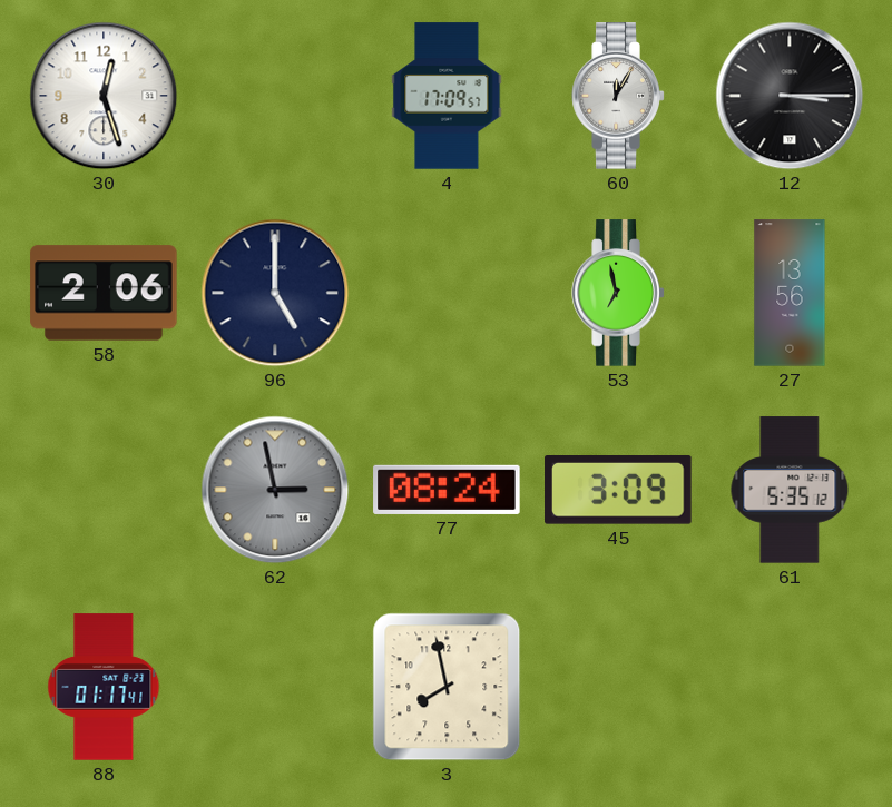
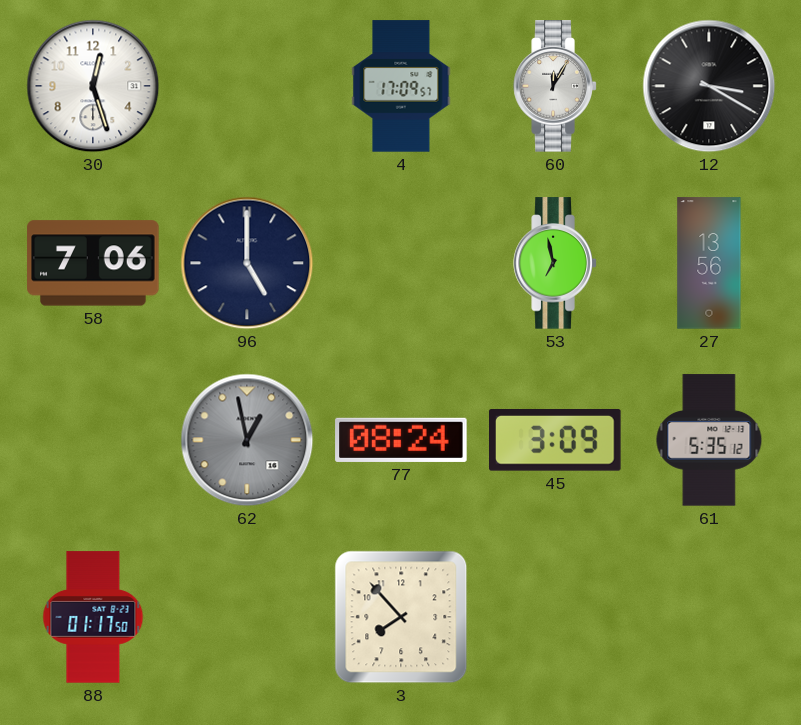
12: 3:15 -> 3:20
58: 2:06 -> 7:06
62: 2:58 -> 12:58
88: 01:17:41 -> 01:17:50
3: 7:58 -> 7:53
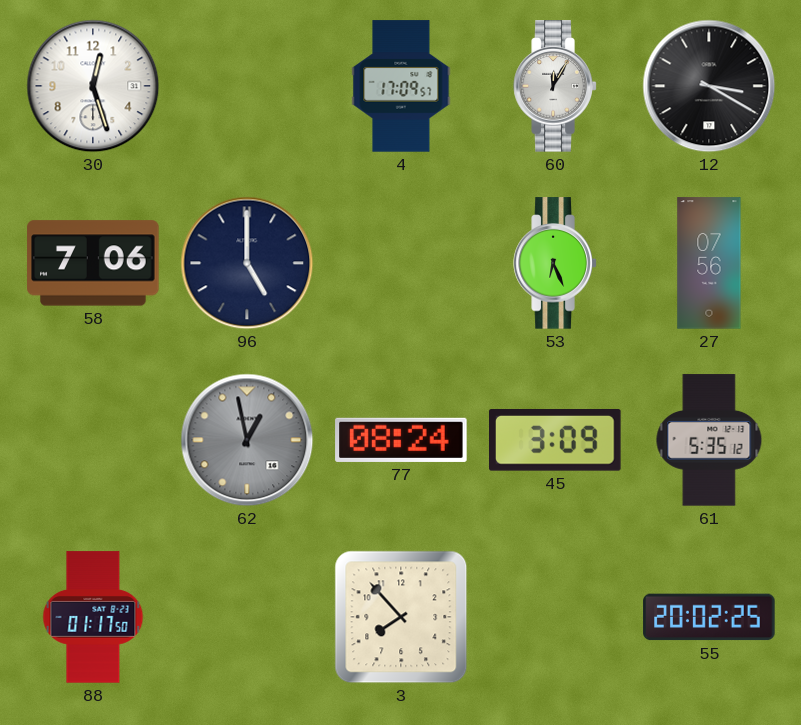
53: 6:58 -> 6:26
27: 13:56 -> 07:56
55: none -> 20:02
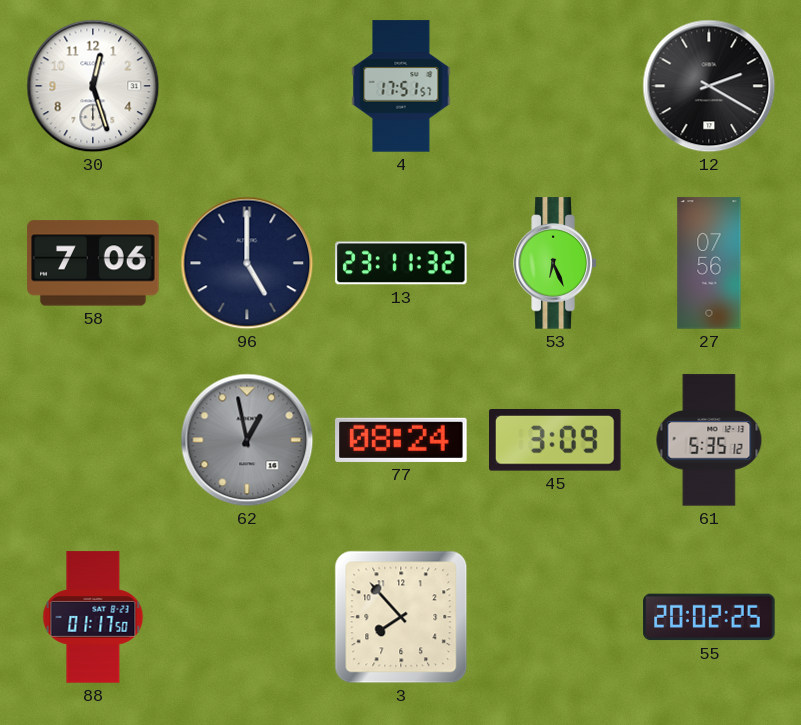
4: 17:09 -> 17:51
60: 12:05 -> none
12: 3:20 -> 2:20
13: none -> 23:11
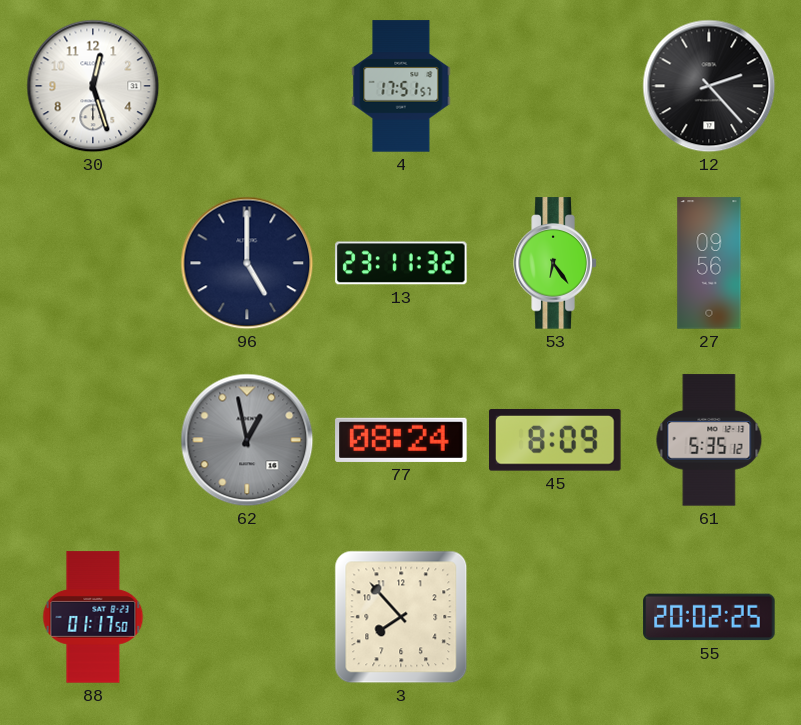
12: 2:20 -> 2:23
58: 7:06 -> none
53: 6:26 -> 6:24
27: 07:56 -> 09:56
45: 3:09 -> 8:09
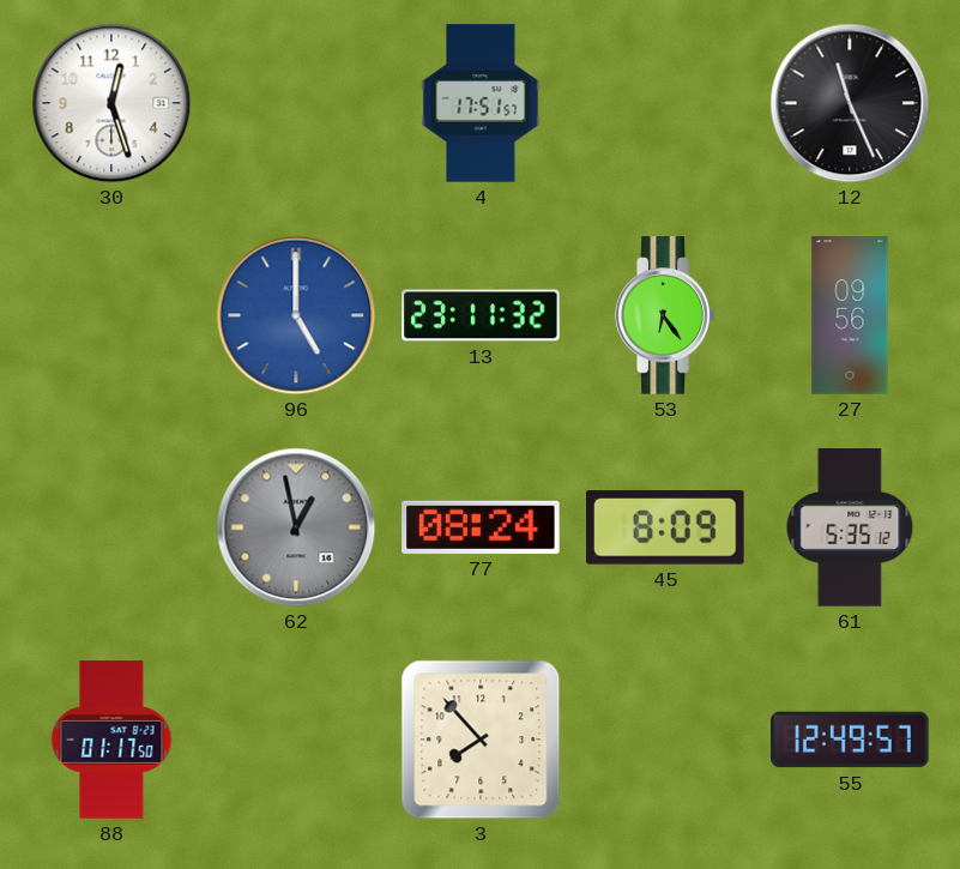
12: 2:23 -> 11:26
96 dial: navy -> blue
55: 20:02 -> 12:49
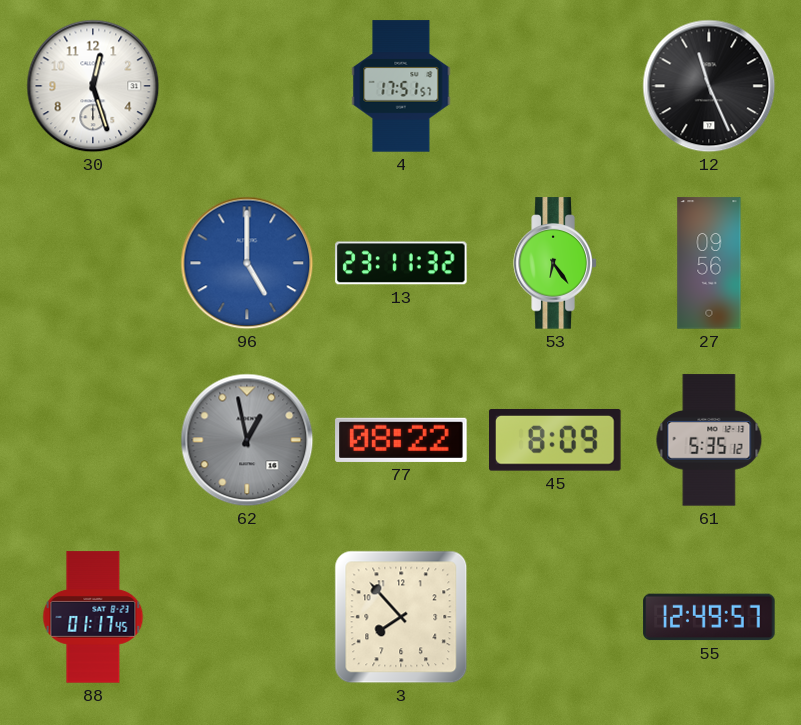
77: 08:24 -> 08:22
88: 01:17:50 -> 01:17:45
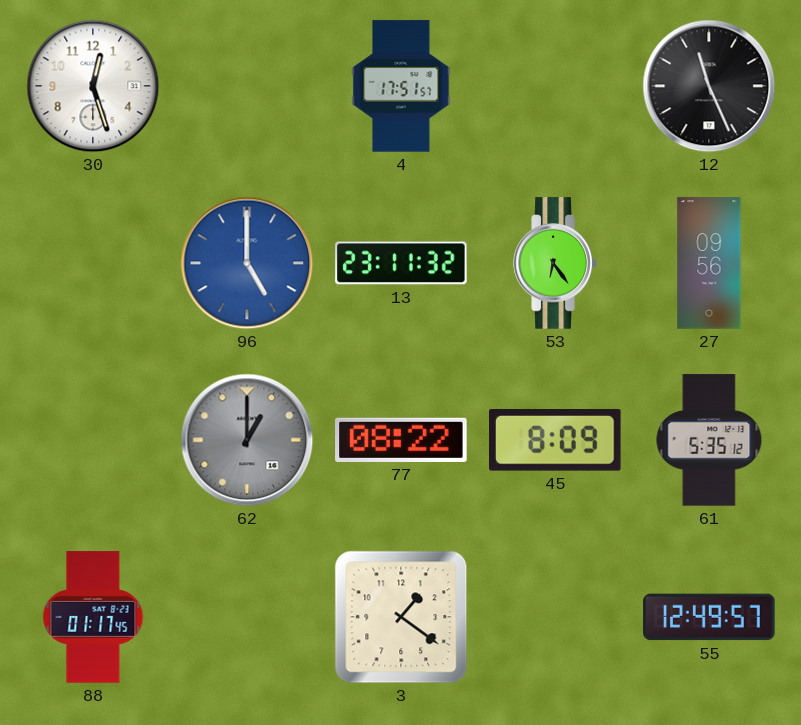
62: 12:58 -> 1:00
3: 7:53 -> 1:21
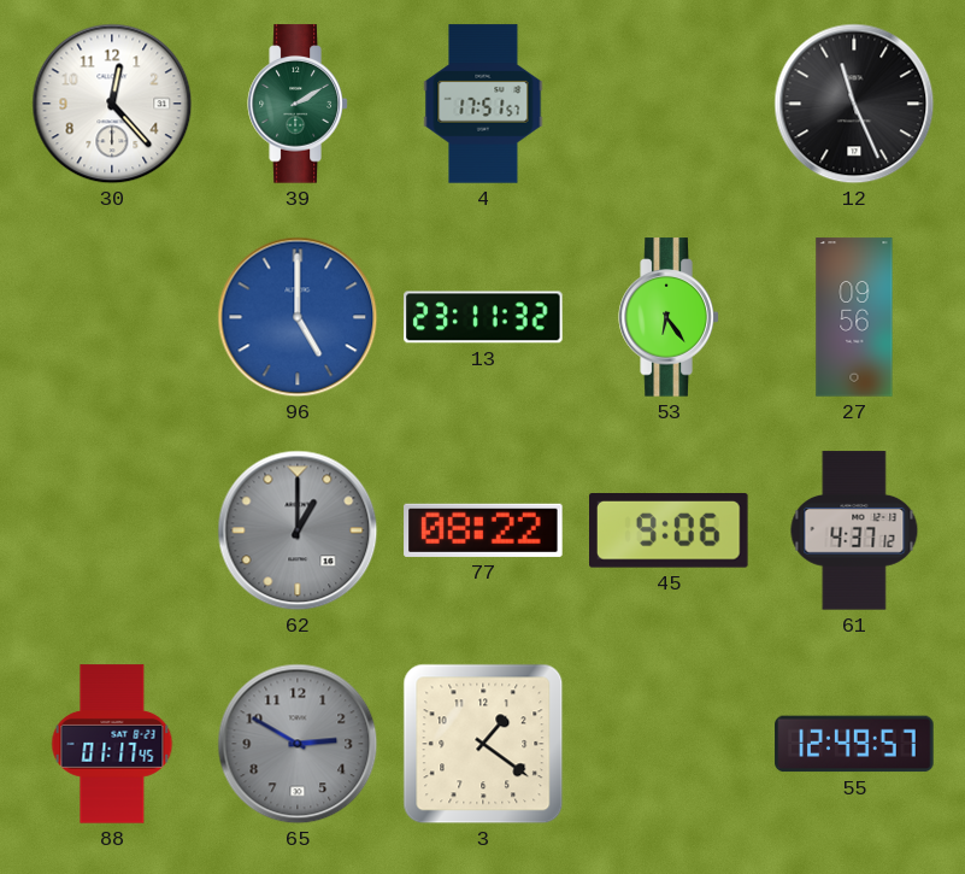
30: 12:27 -> 12:23
39: none -> 2:10
45: 8:09 -> 9:06
61: 5:35 -> 4:37
65: none -> 2:50
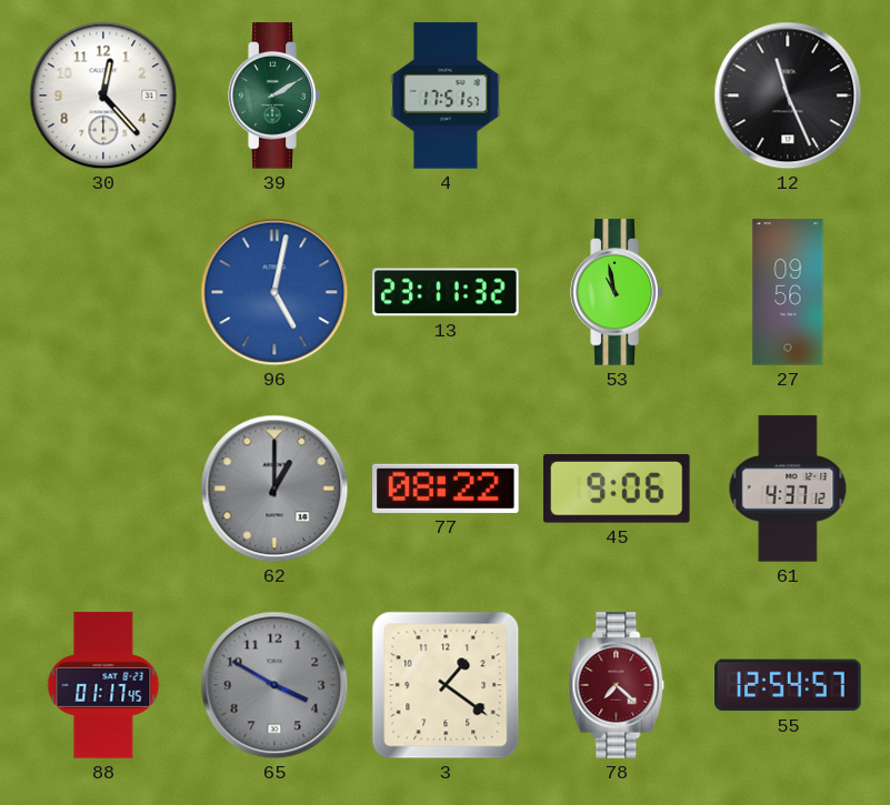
96: 5:00 -> 5:02
53: 6:24 -> 10:58
65: 2:50 -> 3:50
78: none -> 7:22
55: 12:49 -> 12:54
